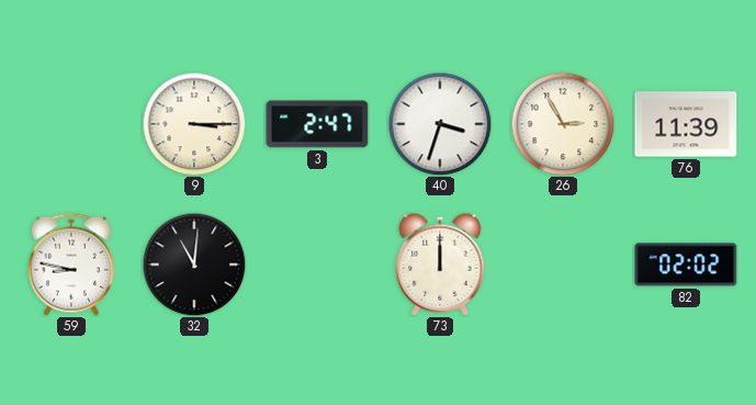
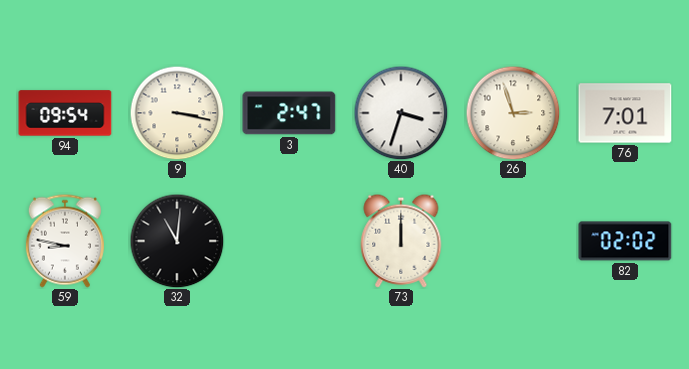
94: none -> 09:54
9: 3:15 -> 3:17
26: 2:55 -> 2:57
76: 11:39 -> 7:01
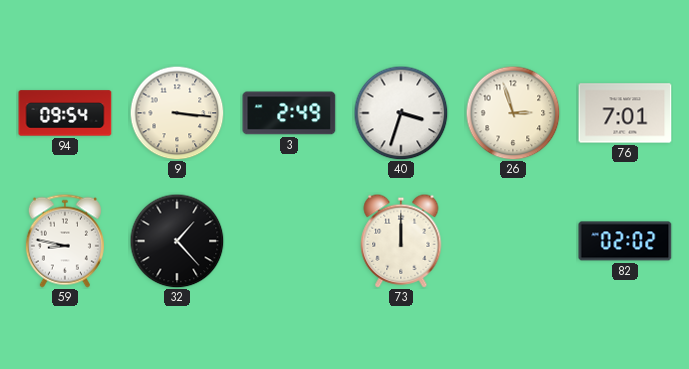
9: 3:17 -> 3:16
3: 2:47 -> 2:49
32: 11:01 -> 1:23
